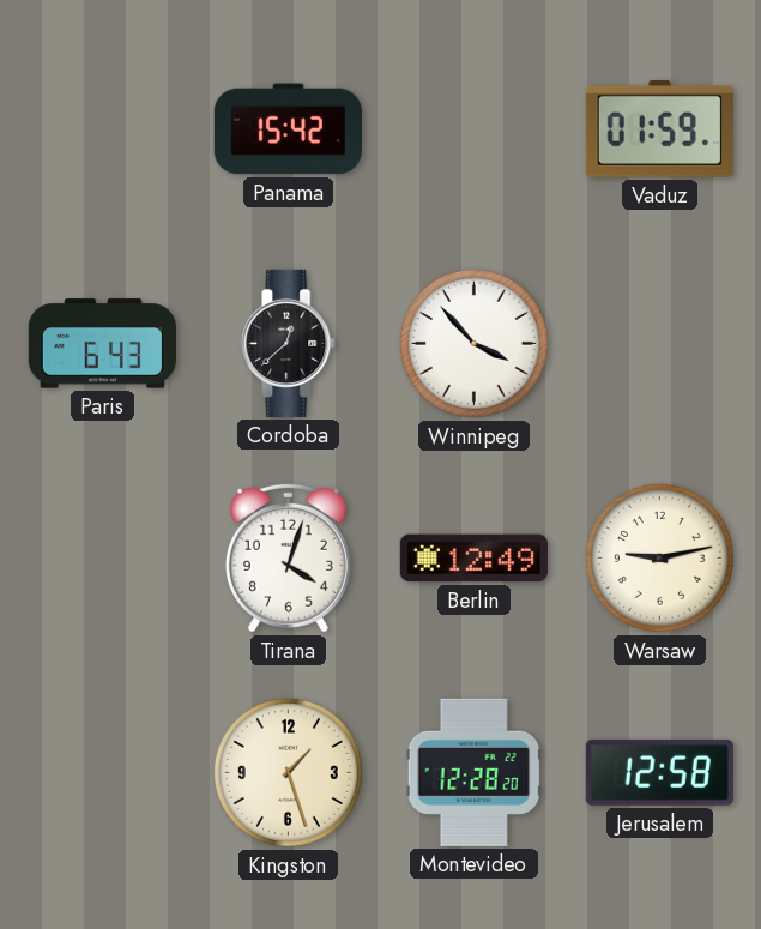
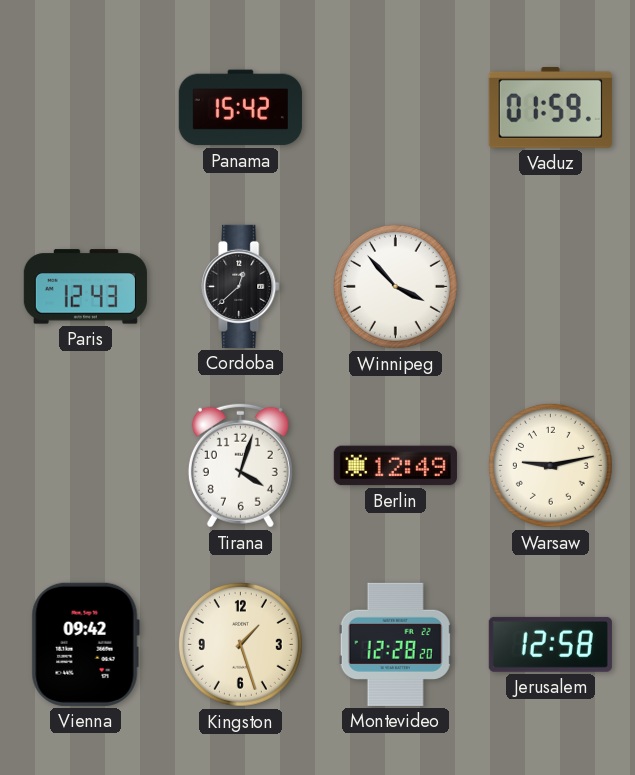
Paris: 6:43 -> 12:43
Vienna: none -> 09:42
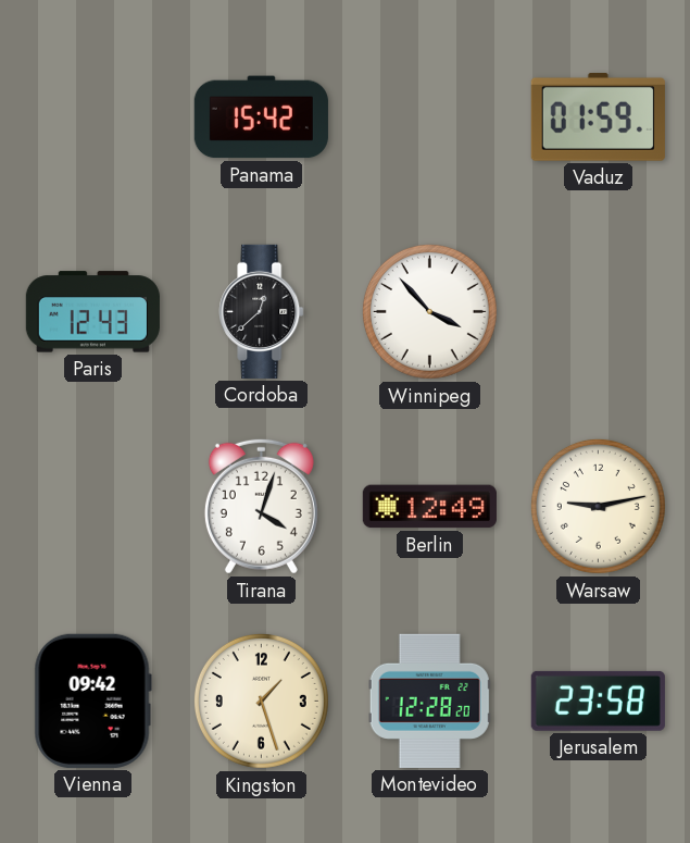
Jerusalem: 12:58 -> 23:58
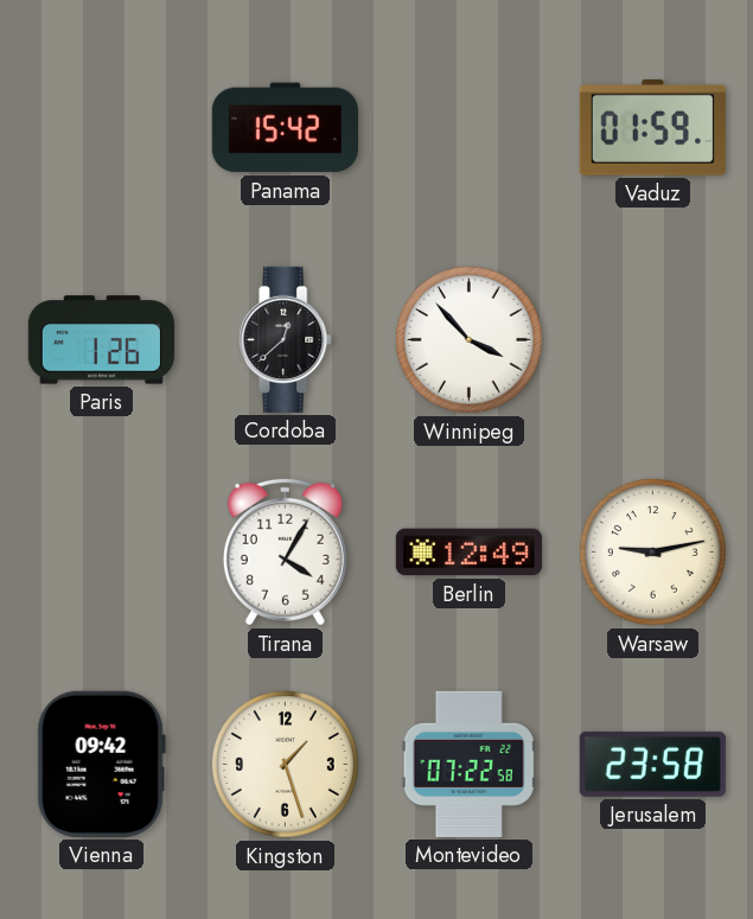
Paris: 12:43 -> 1:26
Tirana: 4:03 -> 4:05
Montevideo: 12:28 -> 07:22
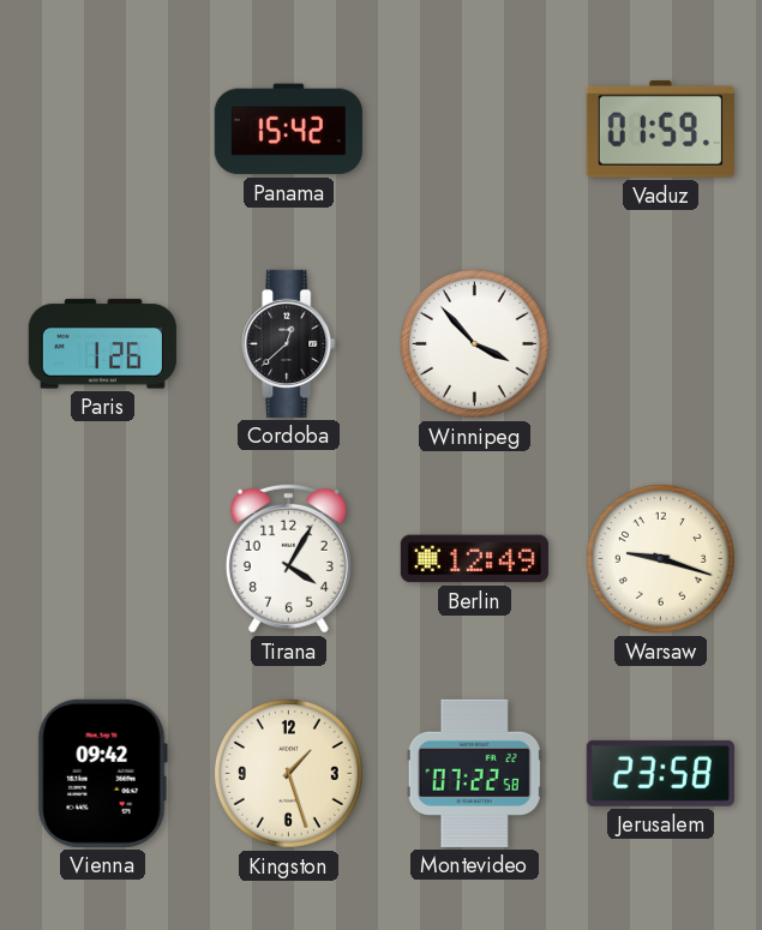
Warsaw: 9:13 -> 9:18
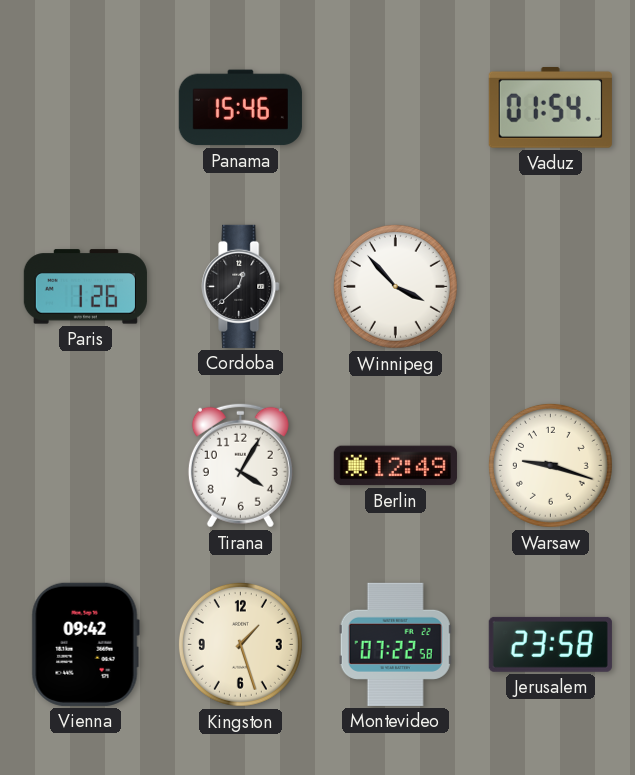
Panama: 15:42 -> 15:46
Vaduz: 01:59 -> 01:54
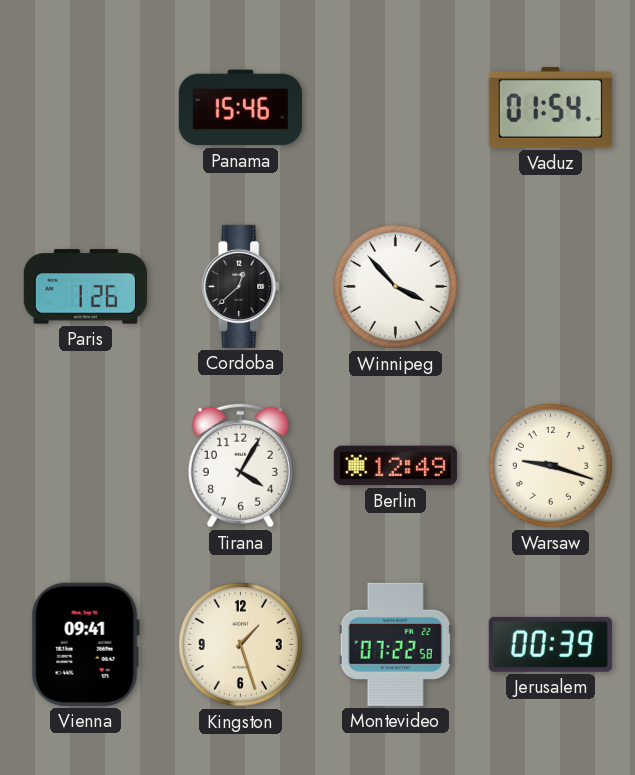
Vienna: 09:42 -> 09:41
Jerusalem: 23:58 -> 00:39
